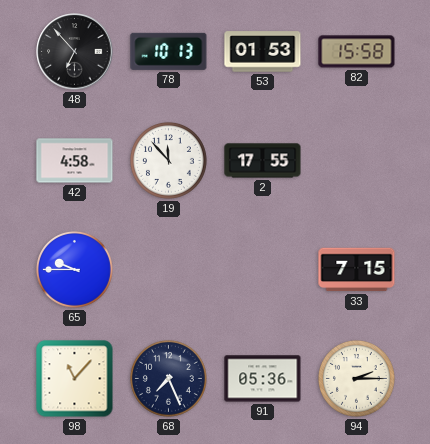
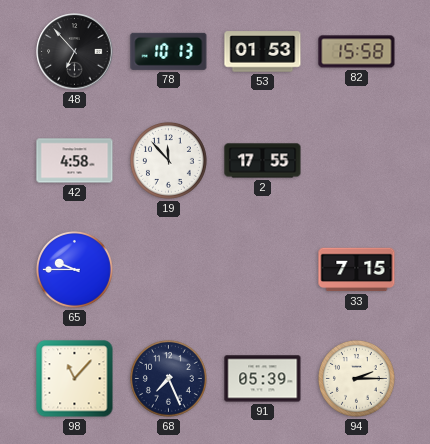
91: 05:36 -> 05:39
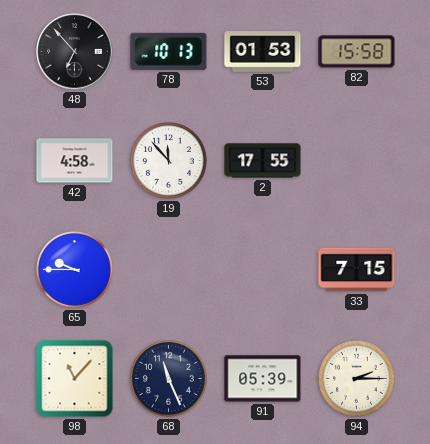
68: 7:26 -> 11:26
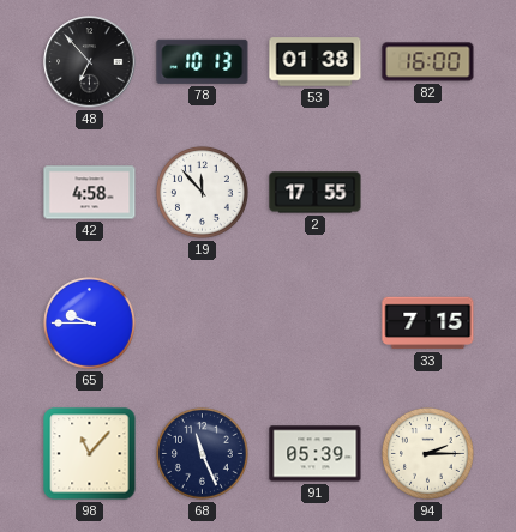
53: 01:53 -> 01:38
82: 15:58 -> 16:00
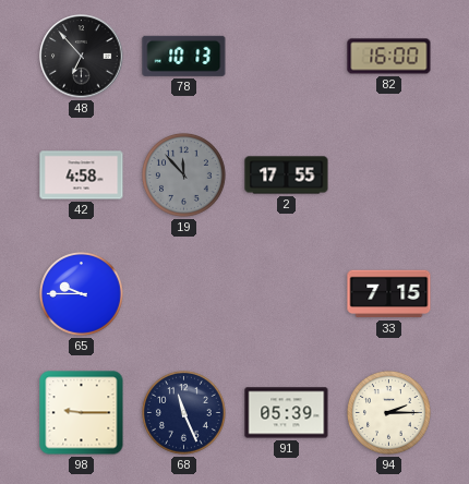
53: 01:38 -> none
19 dial: white -> grey
98: 11:07 -> 9:15
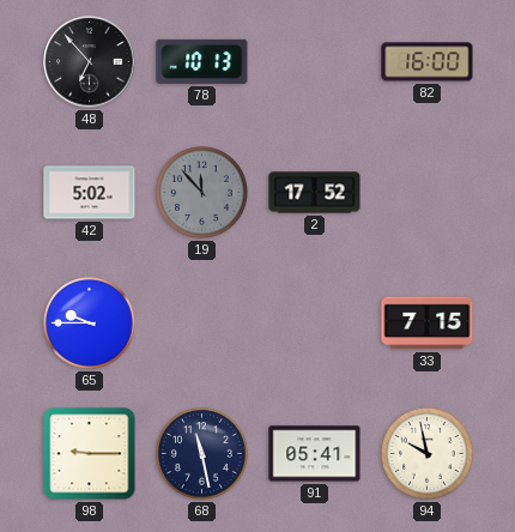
42: 4:58 -> 5:02
2: 17:55 -> 17:52
68: 11:26 -> 11:28
91: 05:39 -> 05:41
94: 2:15 -> 9:58
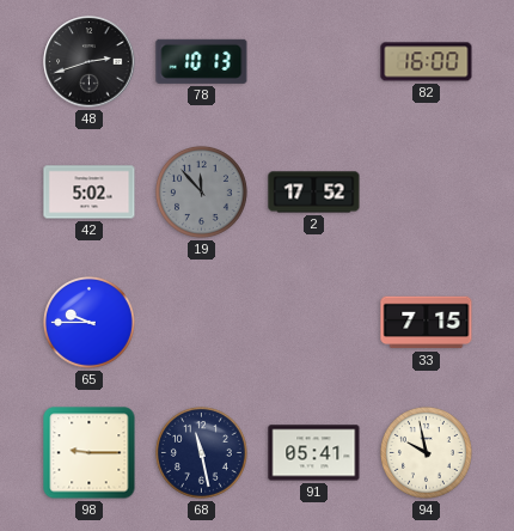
48: 6:53 -> 2:42
